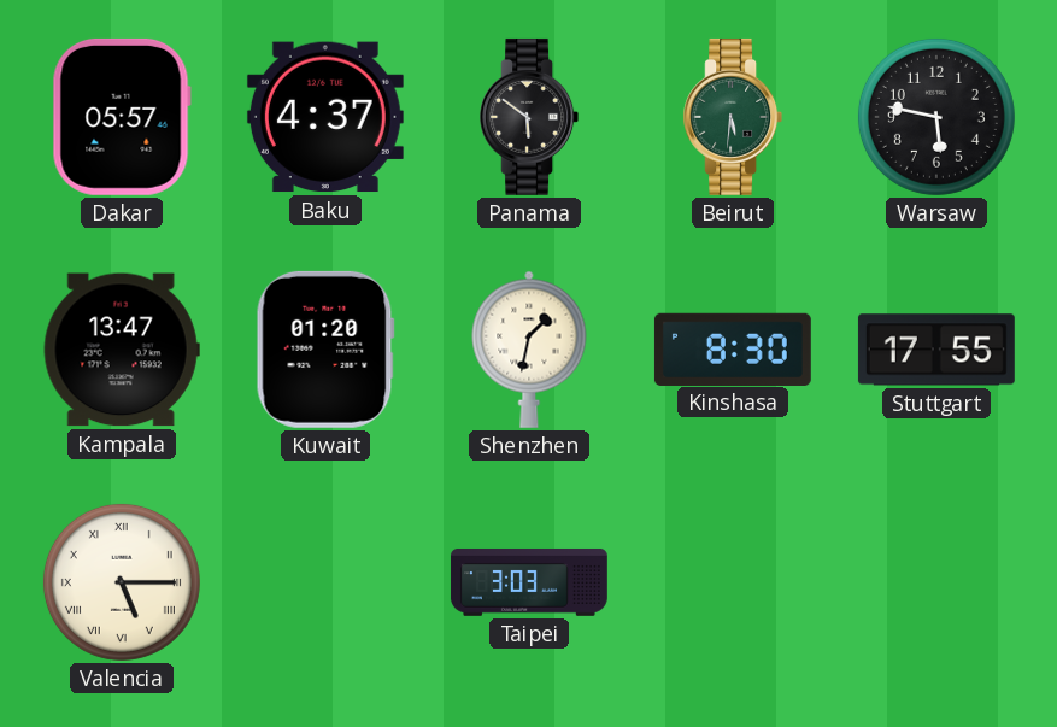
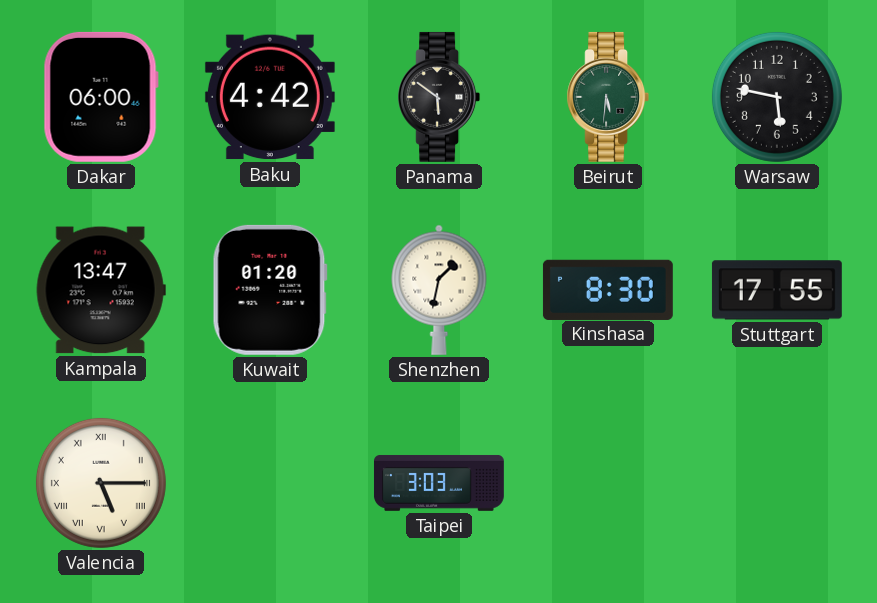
Dakar: 05:57 -> 06:00
Baku: 4:37 -> 4:42
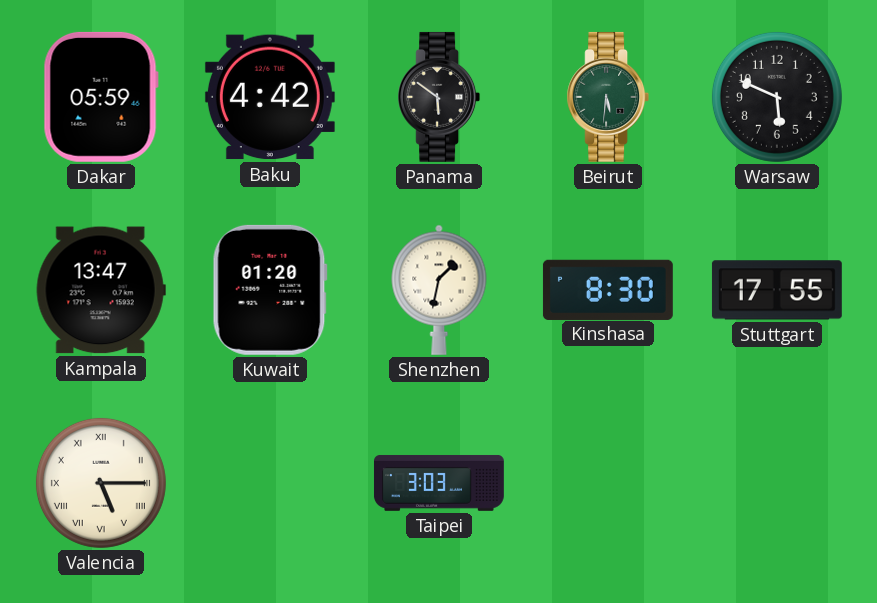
Dakar: 06:00 -> 05:59
Warsaw: 5:47 -> 5:49
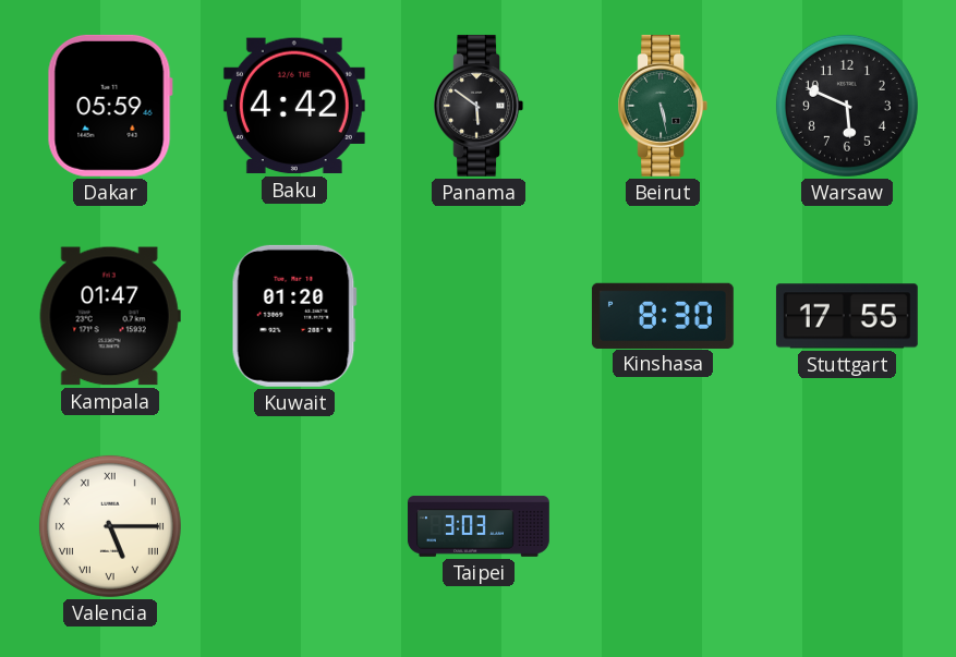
Beirut: 5:31 -> 5:28
Kampala: 13:47 -> 01:47
Shenzhen: 1:32 -> none
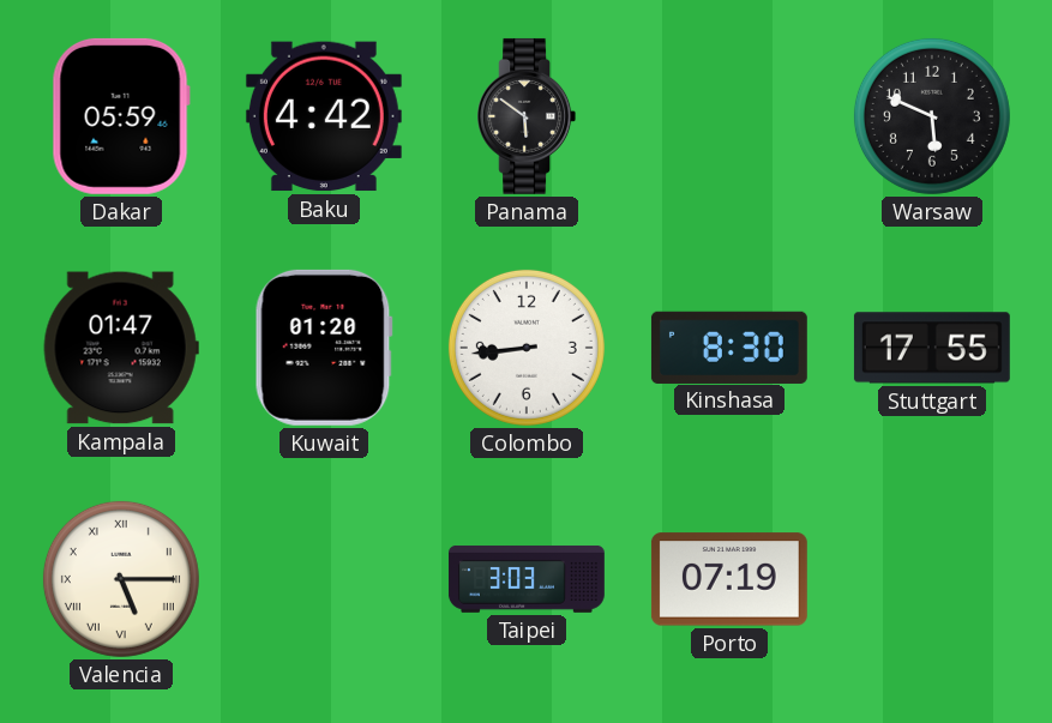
Beirut: 5:28 -> none
Colombo: none -> 8:44
Porto: none -> 07:19
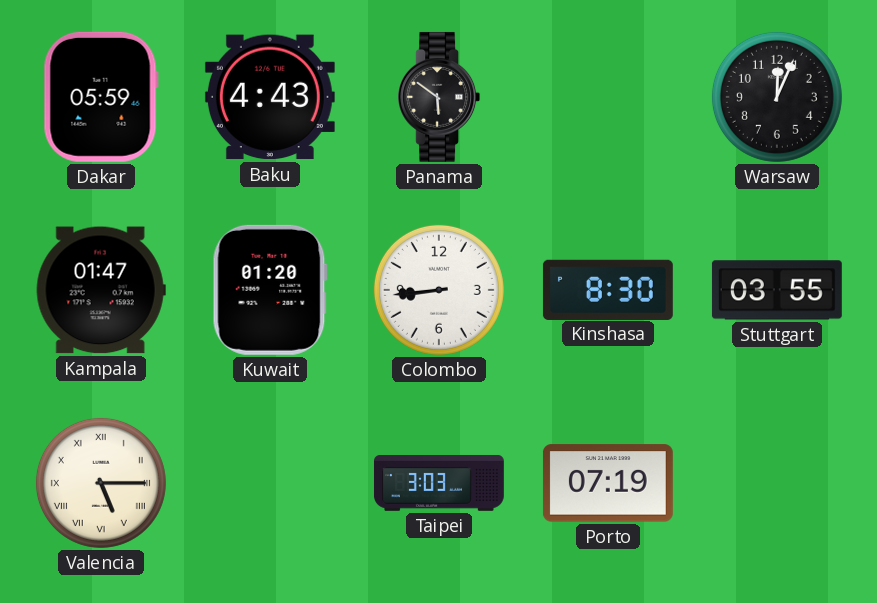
Baku: 4:42 -> 4:43
Warsaw: 5:49 -> 12:04
Stuttgart: 17:55 -> 03:55
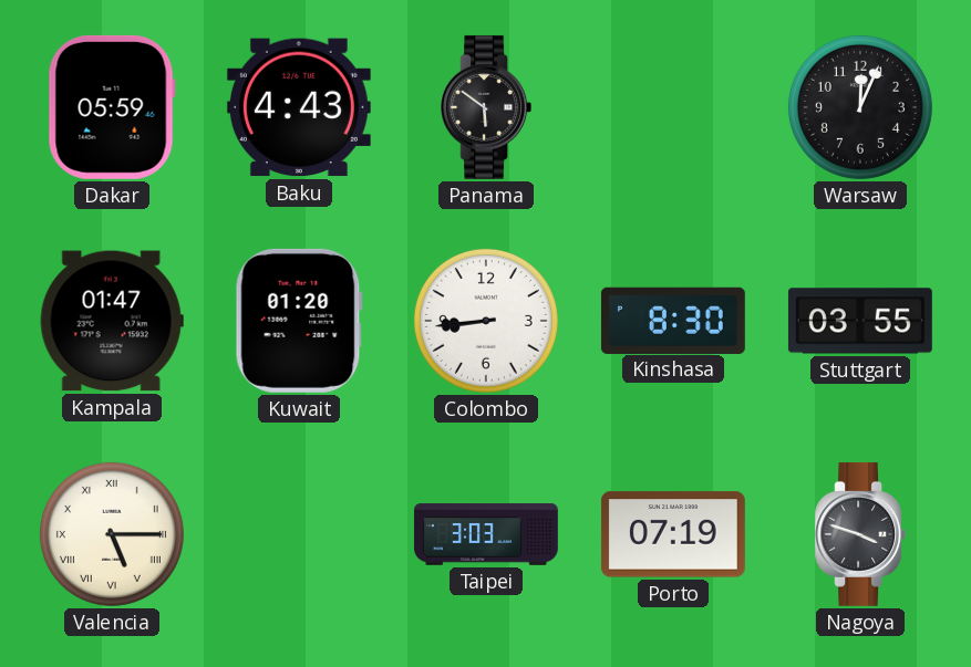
Nagoya: none -> 3:48
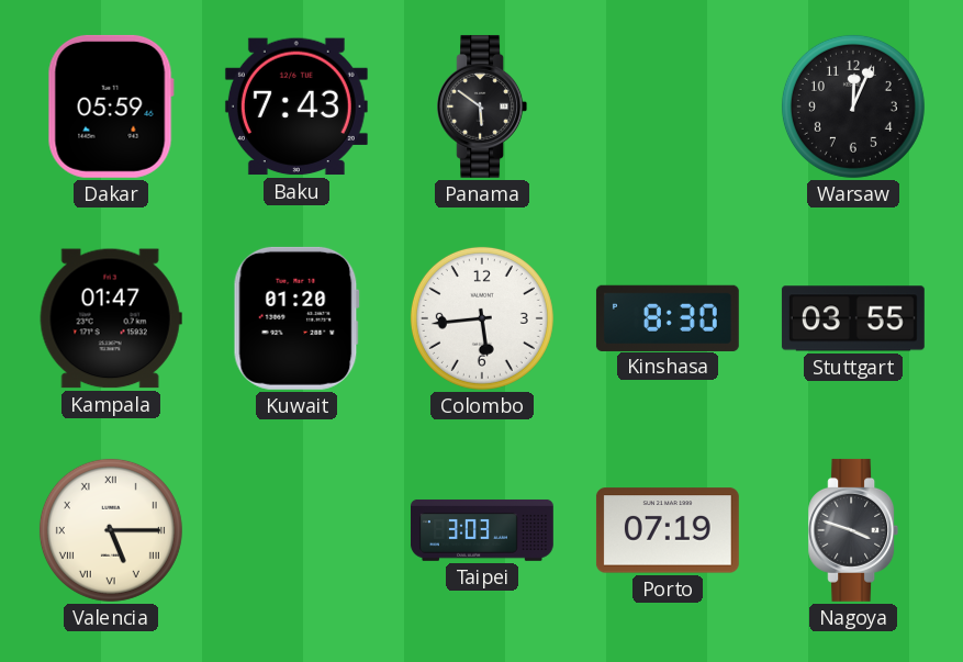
Baku: 4:43 -> 7:43
Colombo: 8:44 -> 5:44
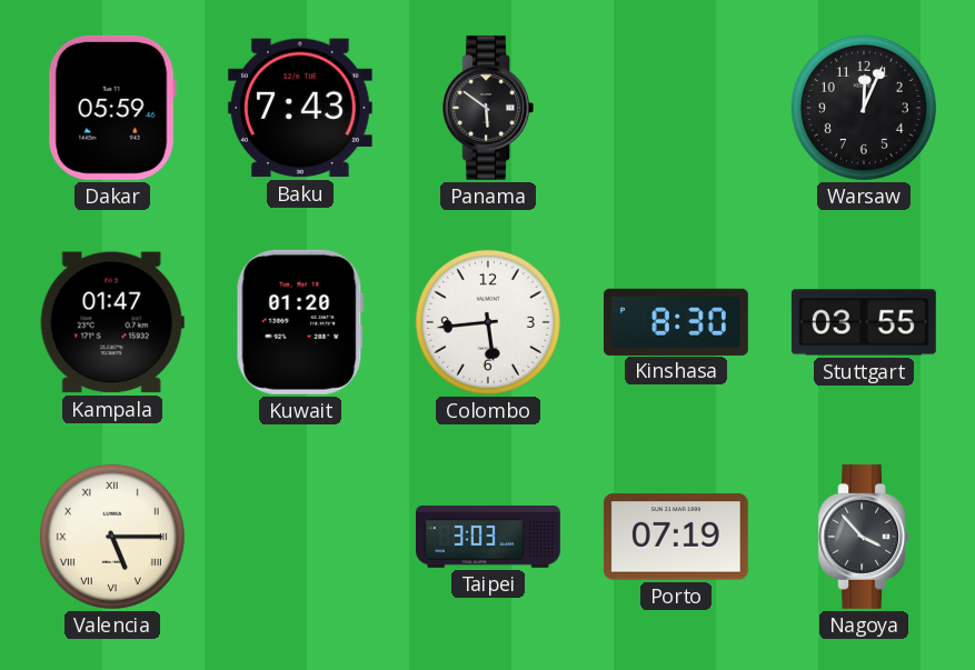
Nagoya: 3:48 -> 3:53
